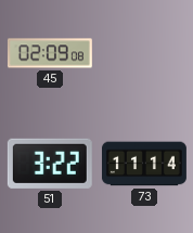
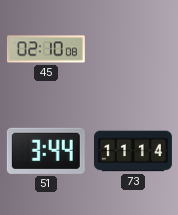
45: 02:09 -> 02:10
51: 3:22 -> 3:44
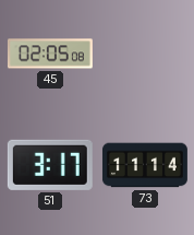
45: 02:10 -> 02:05
51: 3:44 -> 3:17
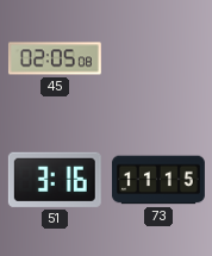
51: 3:17 -> 3:16
73: 11:14 -> 11:15
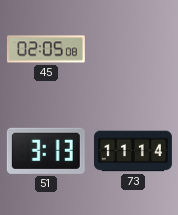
51: 3:16 -> 3:13
73: 11:15 -> 11:14
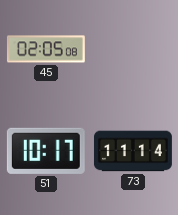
51: 3:13 -> 10:17
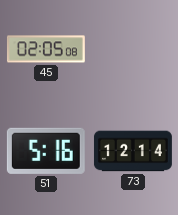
51: 10:17 -> 5:16
73: 11:14 -> 12:14
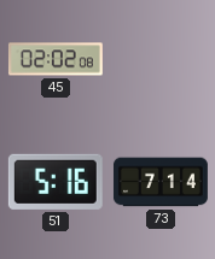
45: 02:05 -> 02:02
73: 12:14 -> 7:14
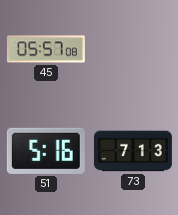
45: 02:02 -> 05:57
73: 7:14 -> 7:13
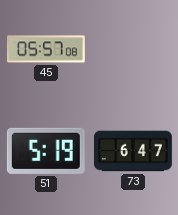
51: 5:16 -> 5:19
73: 7:13 -> 6:47
